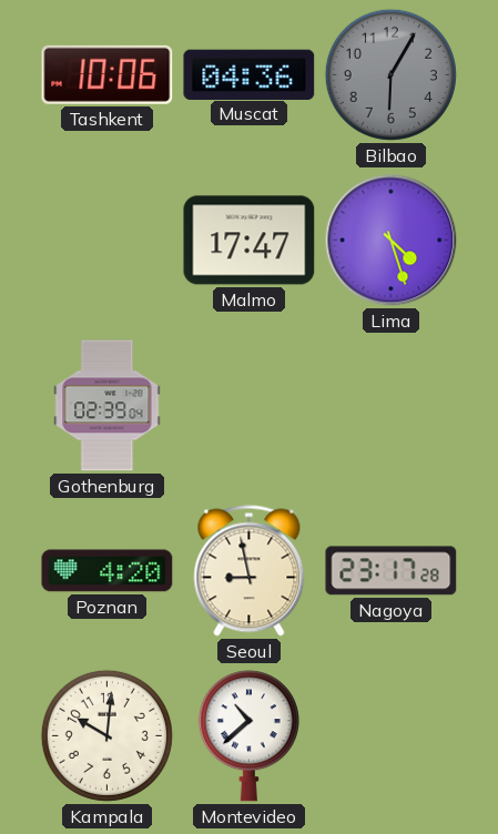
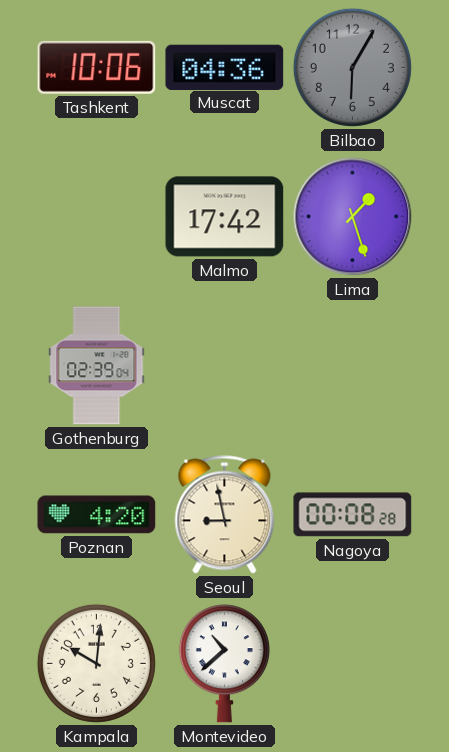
Malmo: 17:47 -> 17:42
Lima: 4:27 -> 1:27
Nagoya: 23:17 -> 00:08
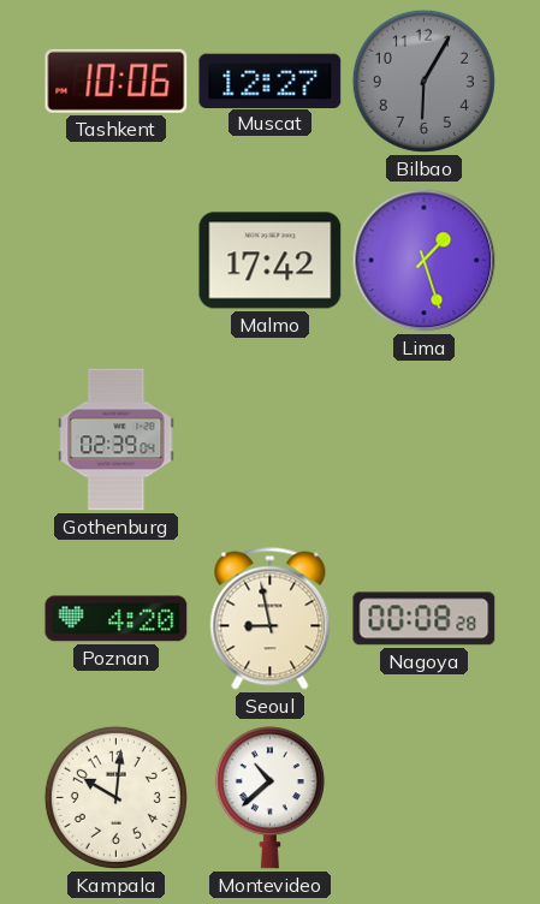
Muscat: 04:36 -> 12:27
